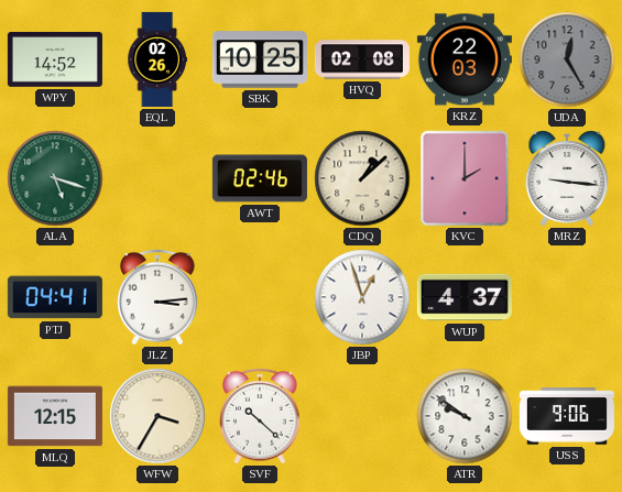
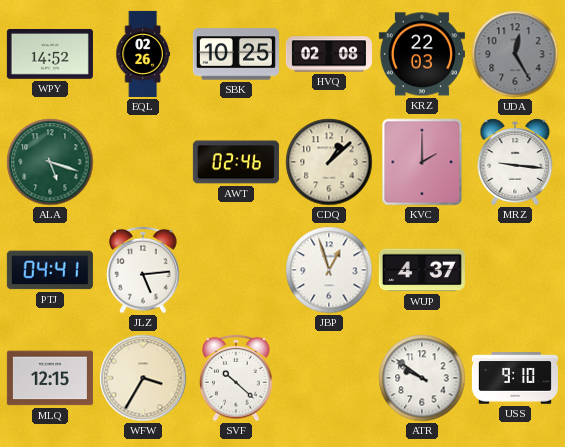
JLZ: 3:14 -> 5:14
USS: 9:06 -> 9:10
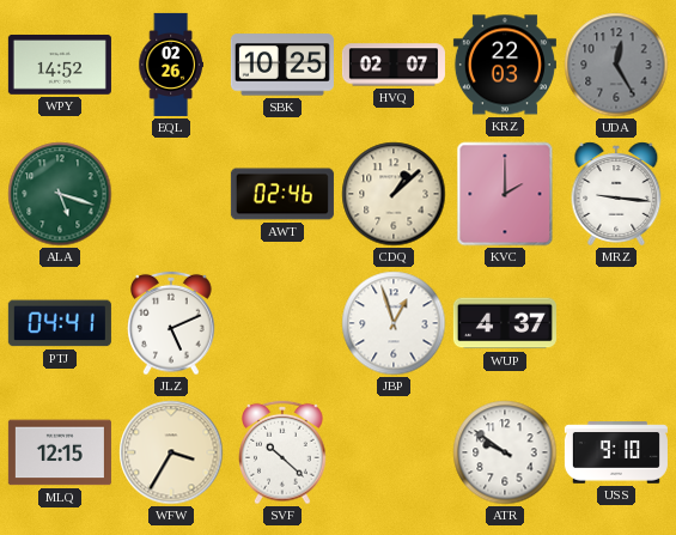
HVQ: 02:08 -> 02:07
JLZ: 5:14 -> 5:11
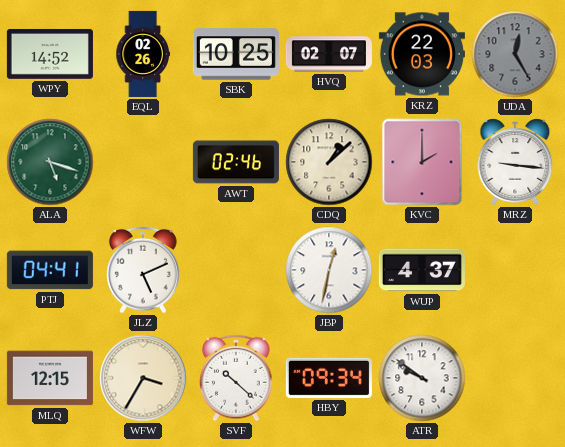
JBP: 12:57 -> 12:32
HBY: none -> 09:34
USS: 9:10 -> none
